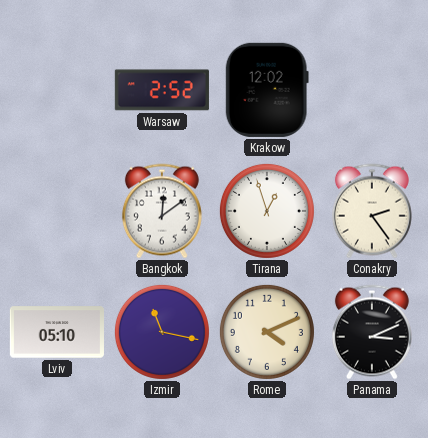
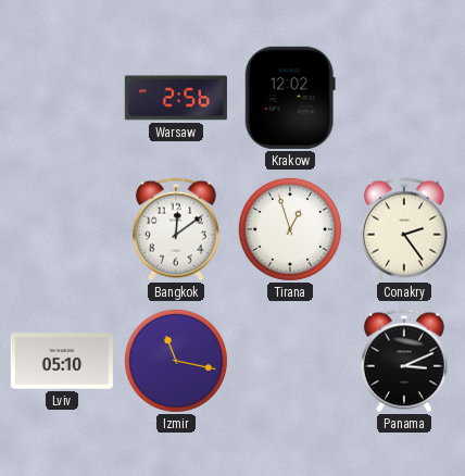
Warsaw: 2:52 -> 2:56
Rome: 4:11 -> none
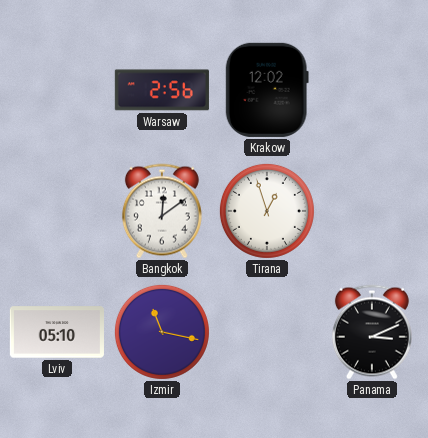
Conakry: 2:24 -> none
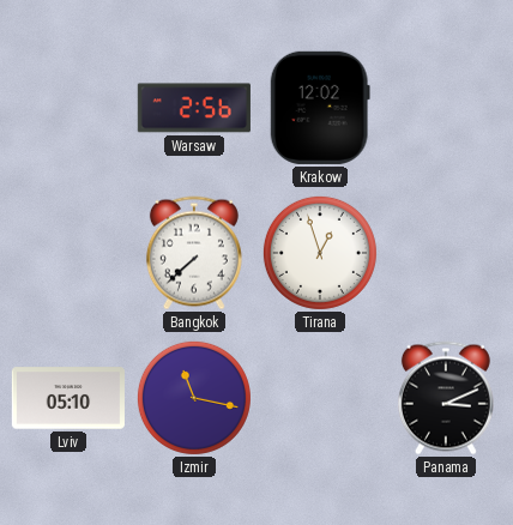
Bangkok: 12:09 -> 7:38
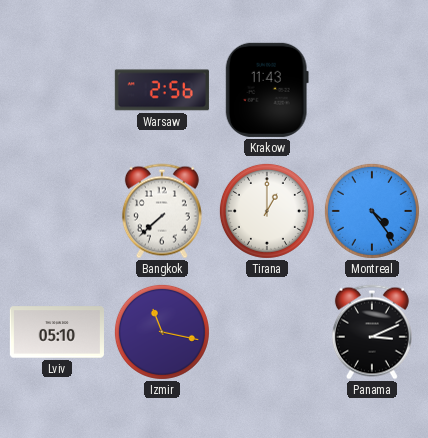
Krakow: 12:02 -> 11:43
Tirana: 12:57 -> 1:00
Montreal: none -> 4:24
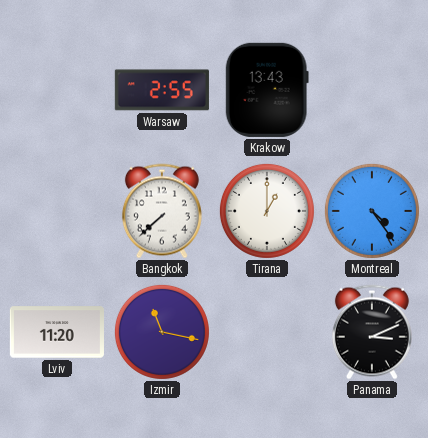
Warsaw: 2:56 -> 2:55
Krakow: 11:43 -> 13:43
Lviv: 05:10 -> 11:20
